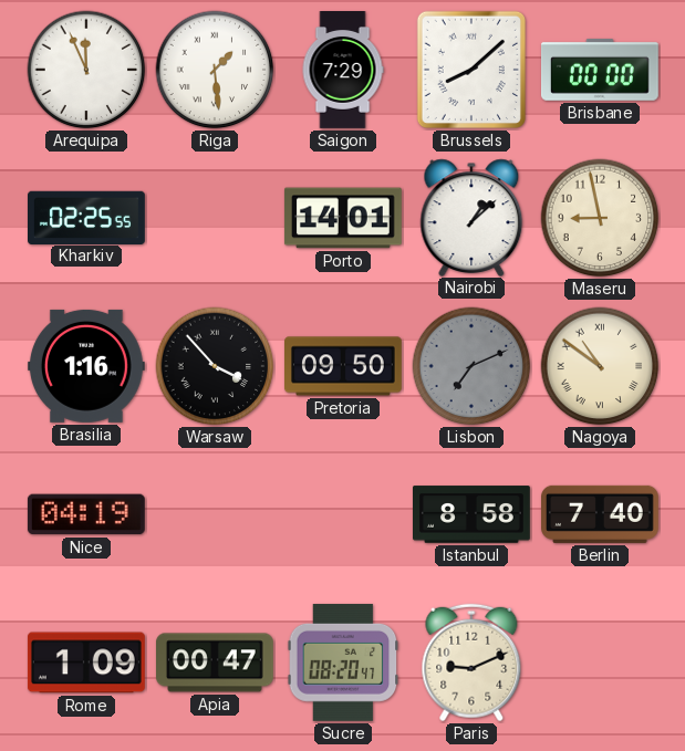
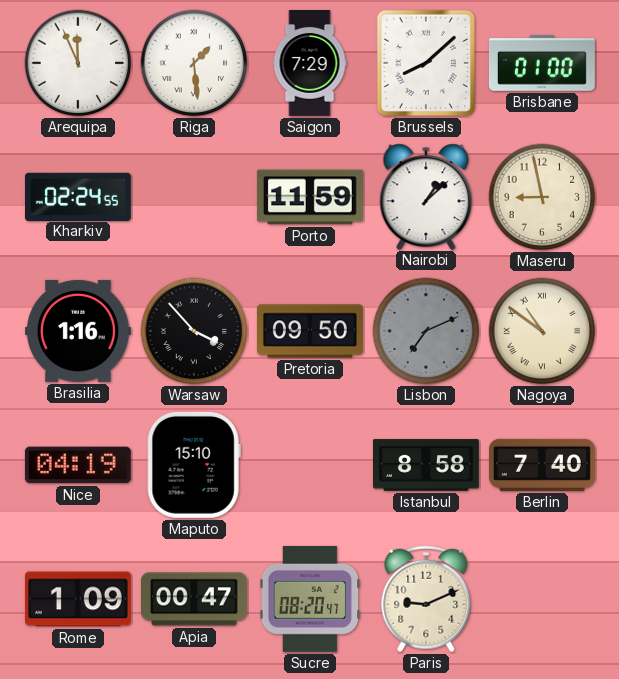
Brisbane: 00:00 -> 01:00
Kharkiv: 02:25 -> 02:24
Porto: 14:01 -> 11:59
Maputo: none -> 15:10
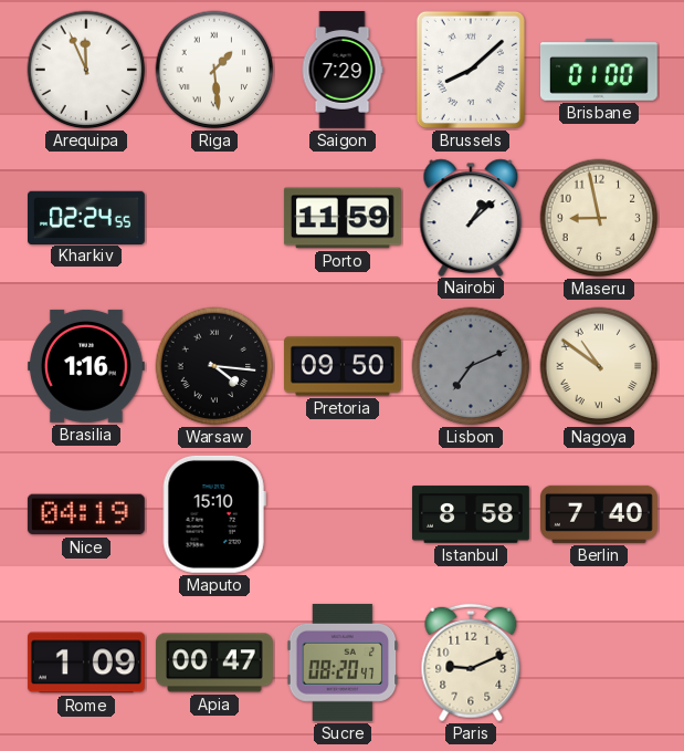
Warsaw: 3:53 -> 4:16
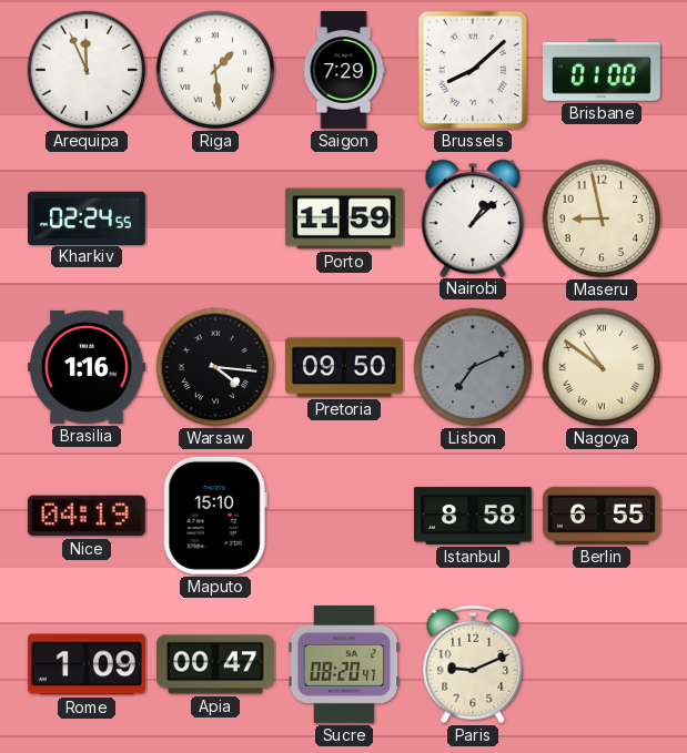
Berlin: 7:40 -> 6:55
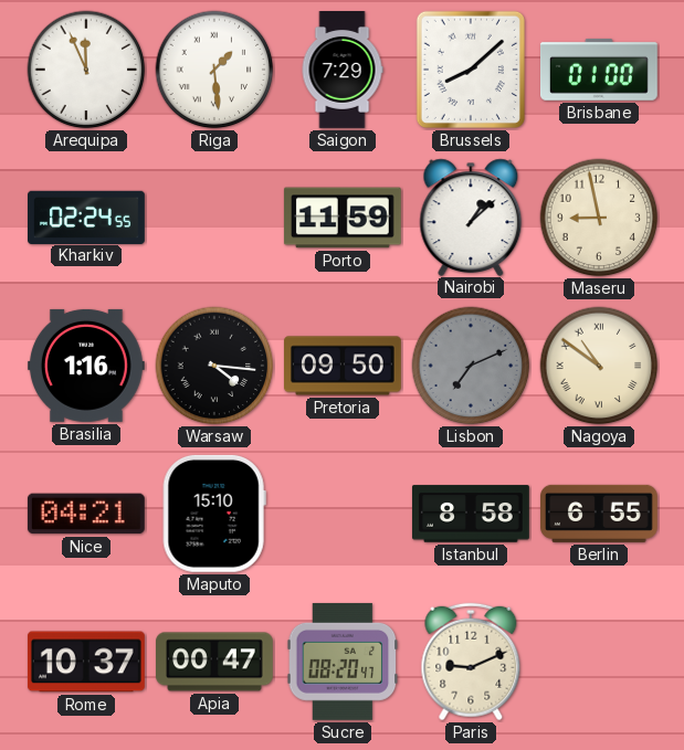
Nice: 04:19 -> 04:21
Rome: 1:09 -> 10:37
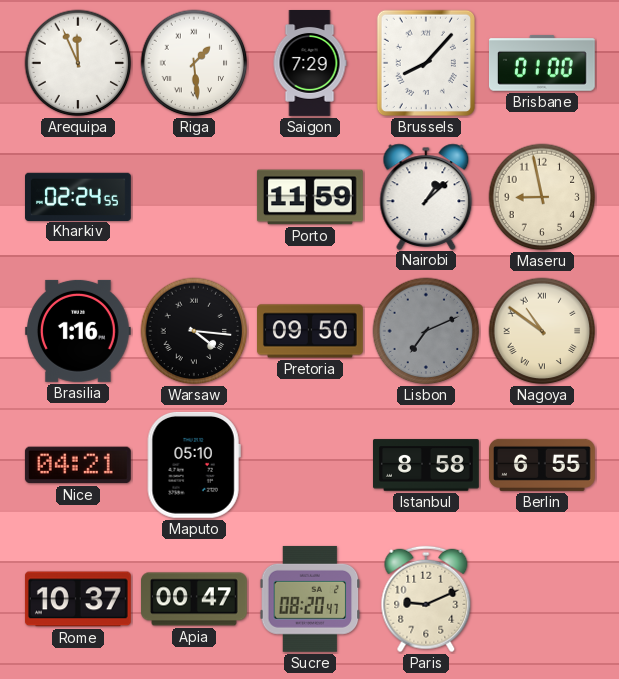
Brussels: 8:08 -> 8:07
Maputo: 15:10 -> 05:10
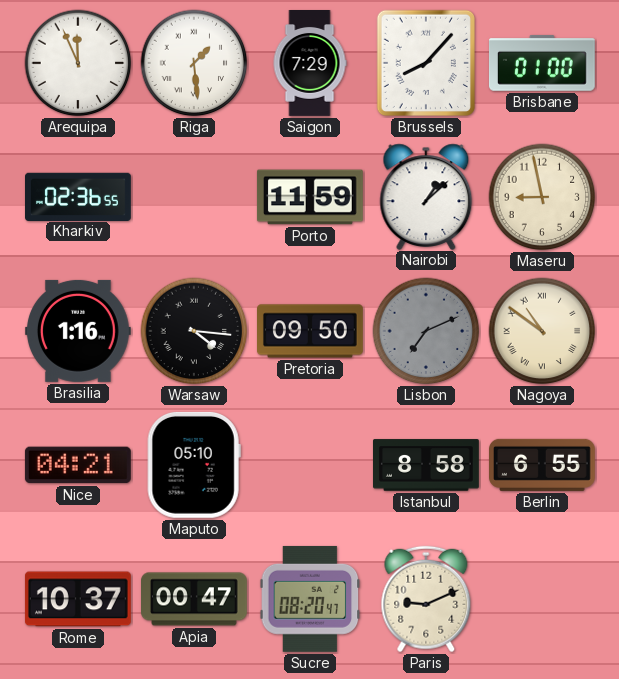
Kharkiv: 02:24 -> 02:36
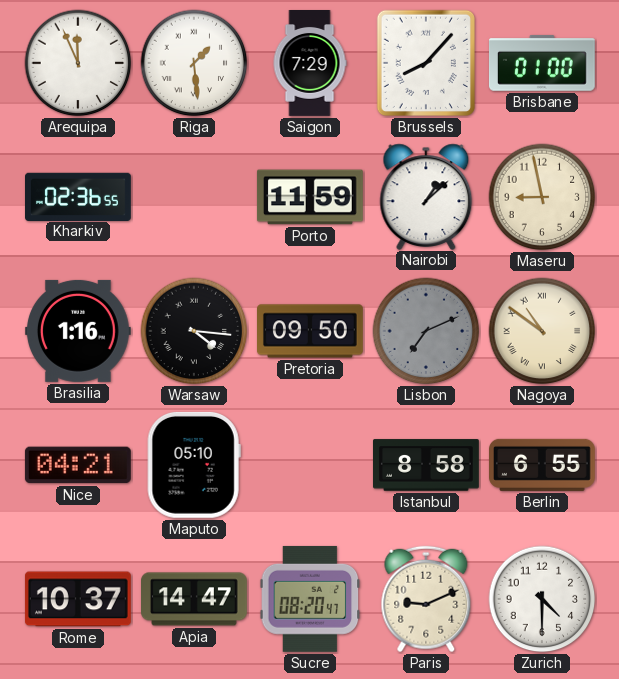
Apia: 00:47 -> 14:47
Zurich: none -> 4:30
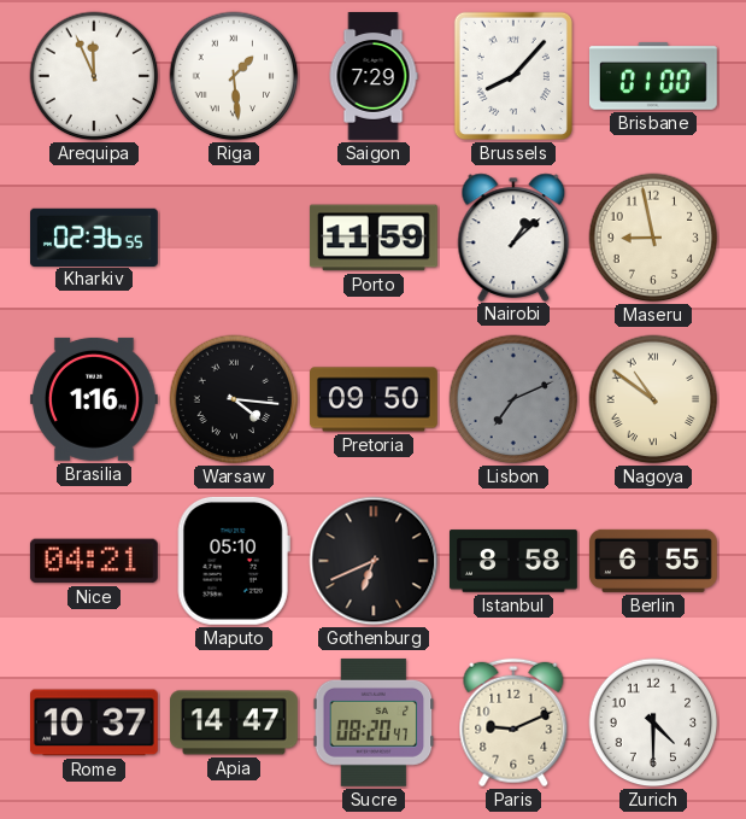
Gothenburg: none -> 6:41
